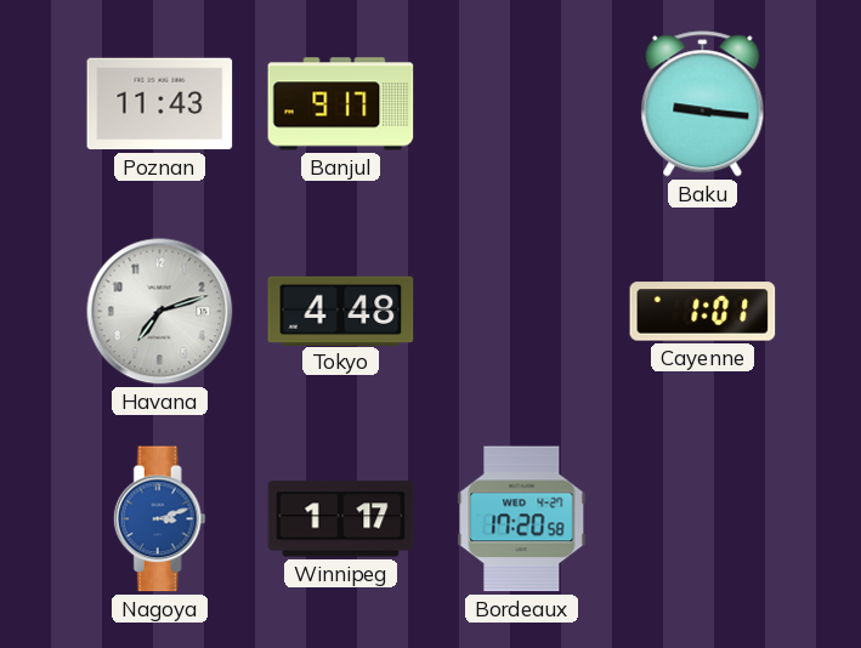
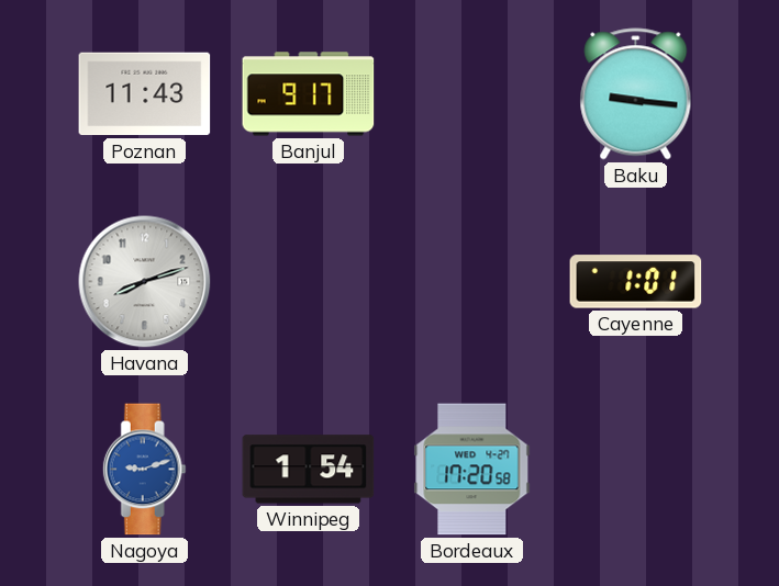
Havana: 7:12 -> 8:12
Tokyo: 4:48 -> none
Nagoya: 3:12 -> 9:12
Winnipeg: 1:17 -> 1:54
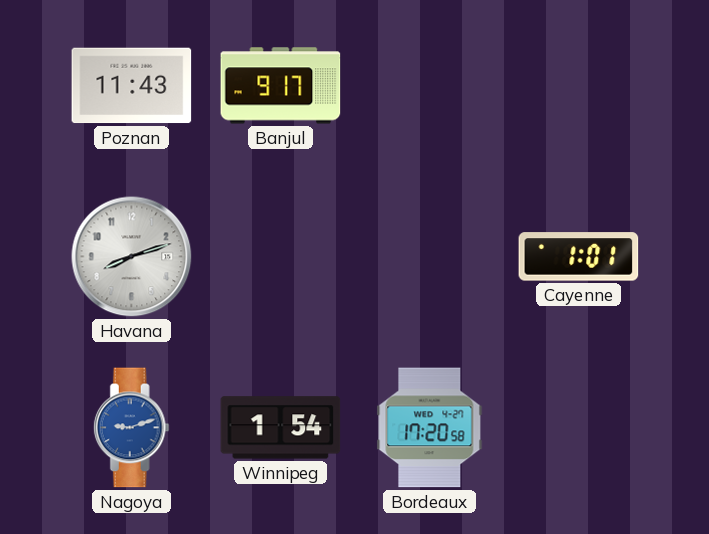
Baku: 9:16 -> none
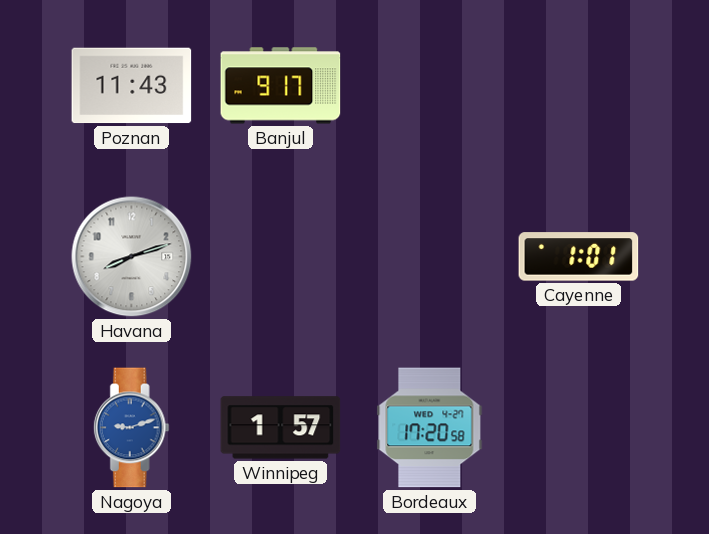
Winnipeg: 1:54 -> 1:57
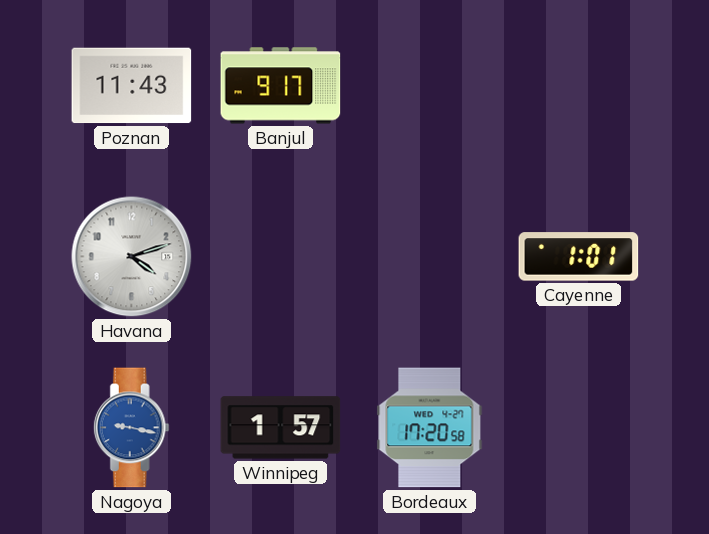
Havana: 8:12 -> 4:12
Nagoya: 9:12 -> 9:17
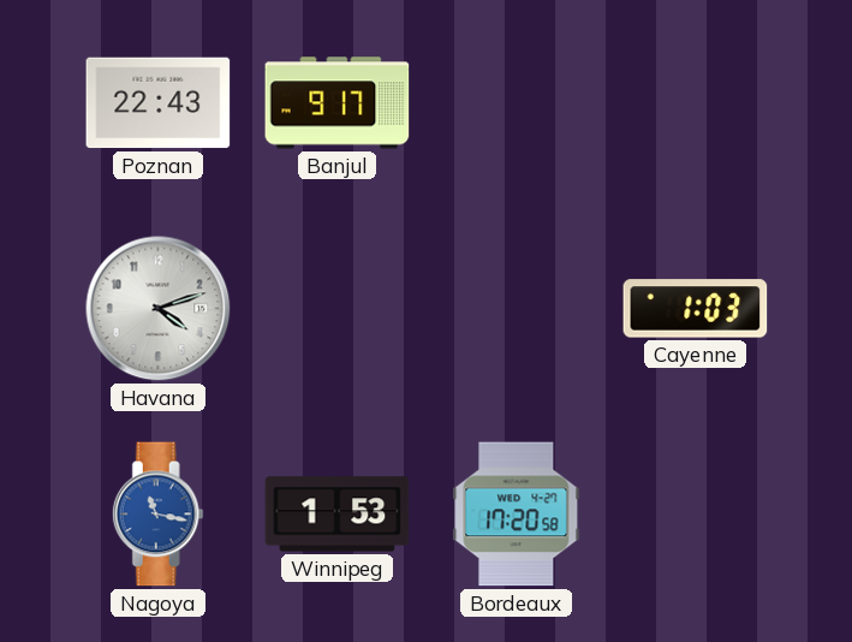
Poznan: 11:43 -> 22:43
Cayenne: 1:01 -> 1:03
Nagoya: 9:17 -> 11:17
Winnipeg: 1:57 -> 1:53
